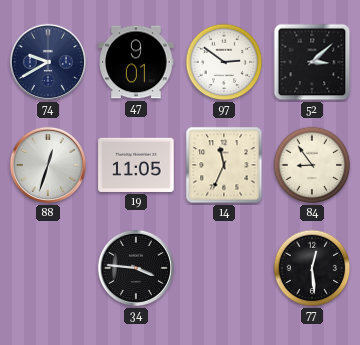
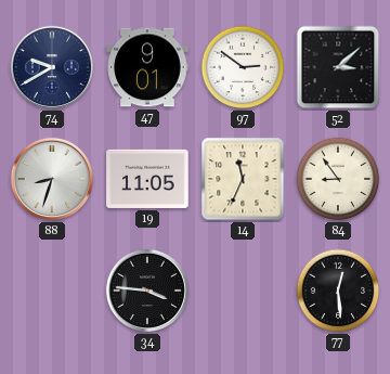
88: 12:33 -> 8:33
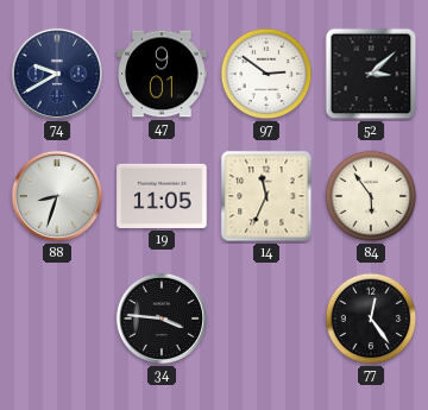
84: 8:54 -> 5:54
77: 12:29 -> 12:24
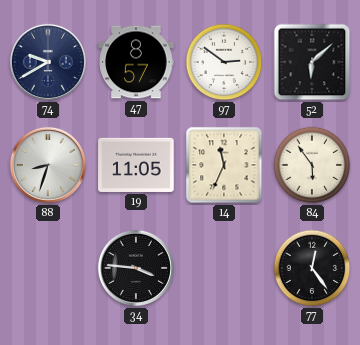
47: 9:01 -> 8:57
52: 3:08 -> 6:08
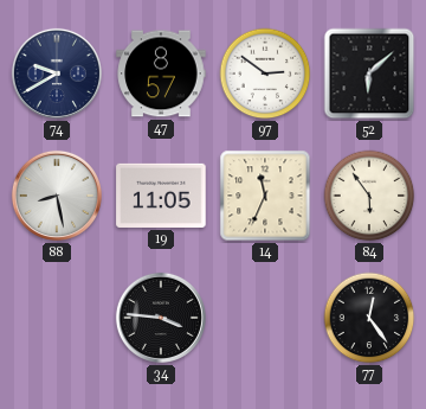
88: 8:33 -> 8:28
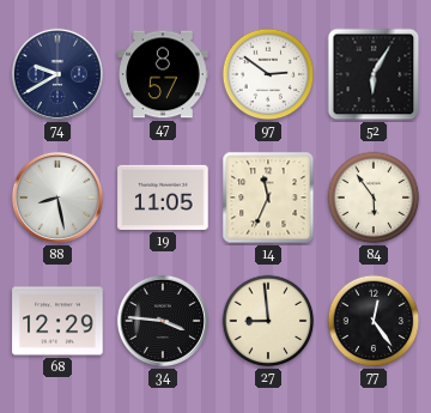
52: 6:08 -> 6:05
68: none -> 12:29
27: none -> 8:59
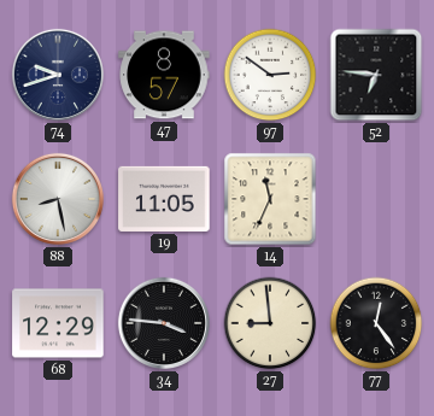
74: 9:40 -> 9:42
52: 6:05 -> 6:46
84: 5:54 -> none
